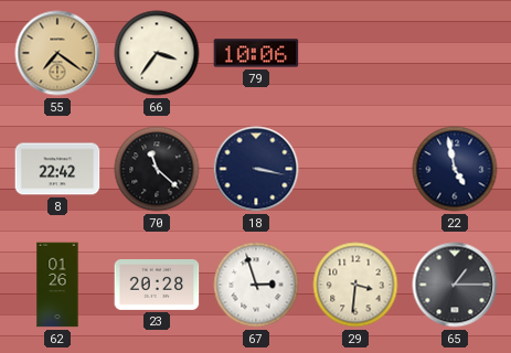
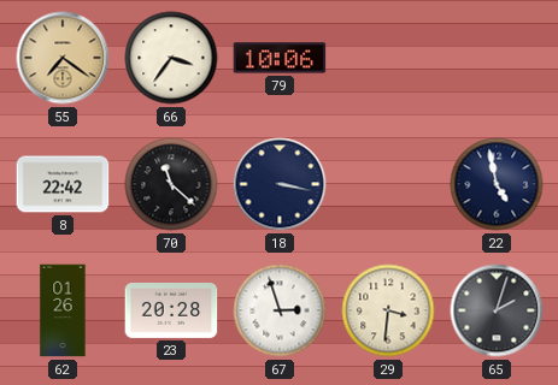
65: 1:15 -> 2:03
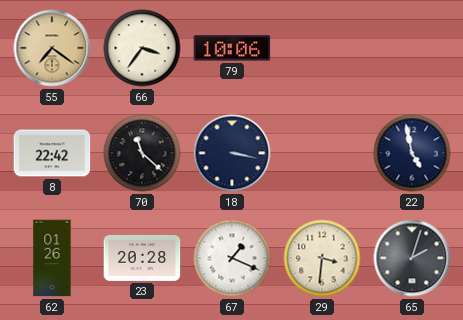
67: 2:57 -> 1:19
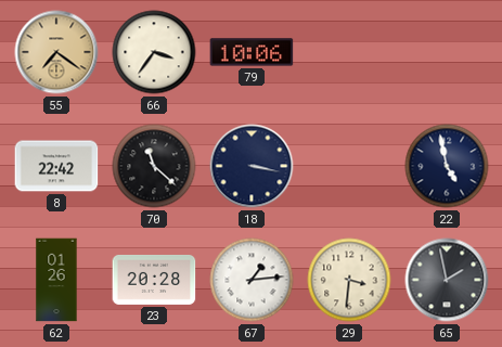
67: 1:19 -> 1:14
65: 2:03 -> 1:58
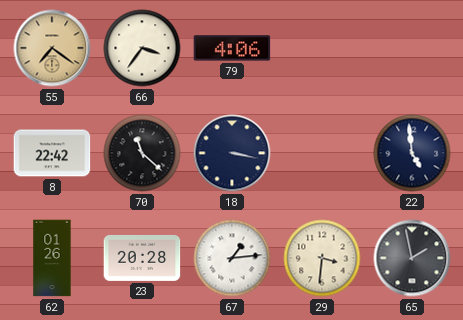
79: 10:06 -> 4:06
22: 4:58 -> 4:59
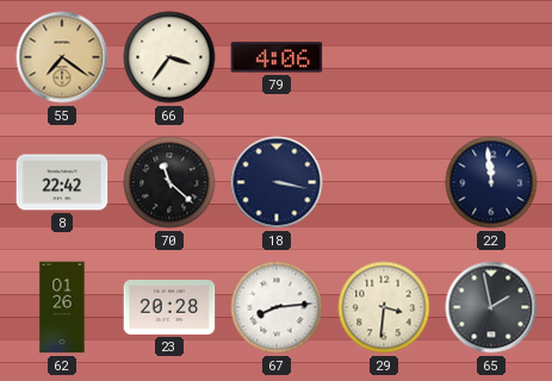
22: 4:59 -> 11:59
67: 1:14 -> 8:14
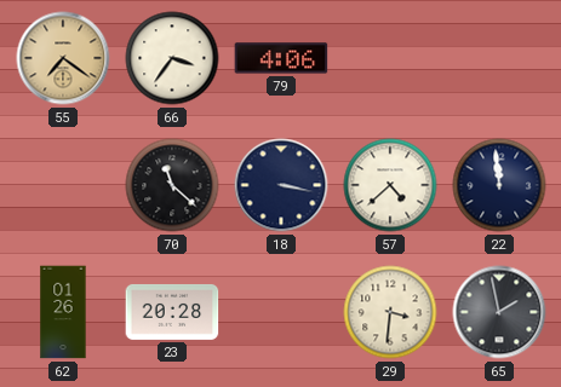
8: 22:42 -> none
57: none -> 4:38
67: 8:14 -> none
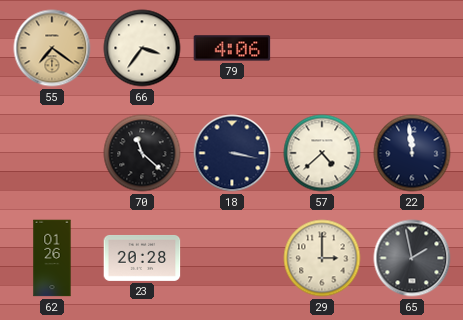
29: 3:31 -> 3:00
